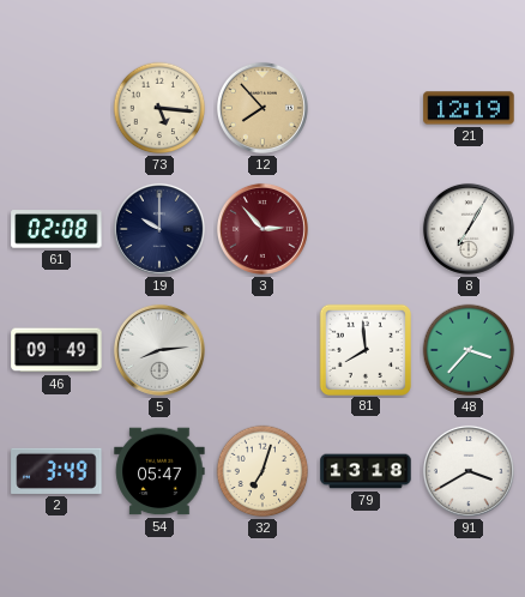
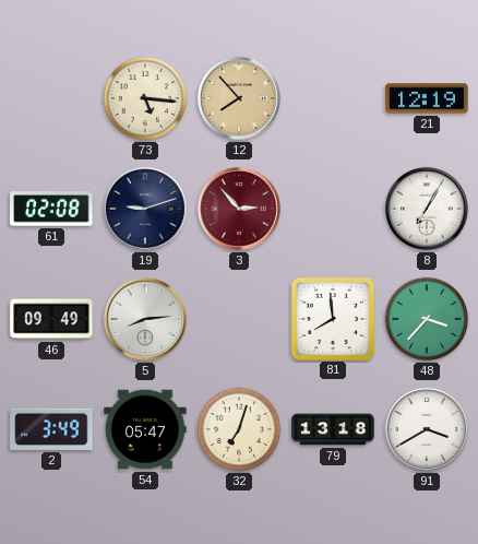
19: 10:00 -> 9:12
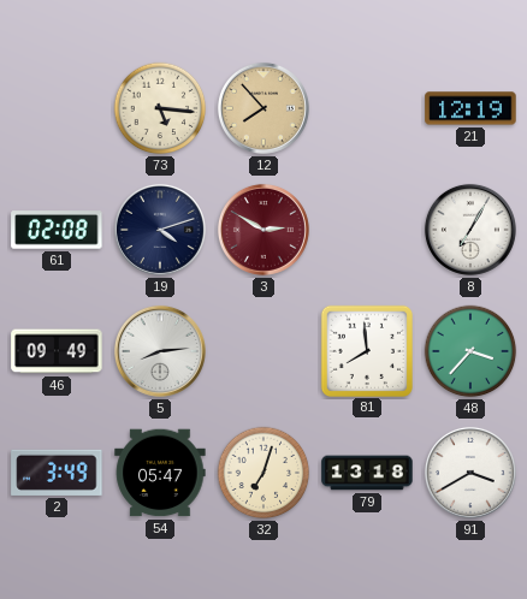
19: 9:12 -> 4:12
3: 2:53 -> 2:50
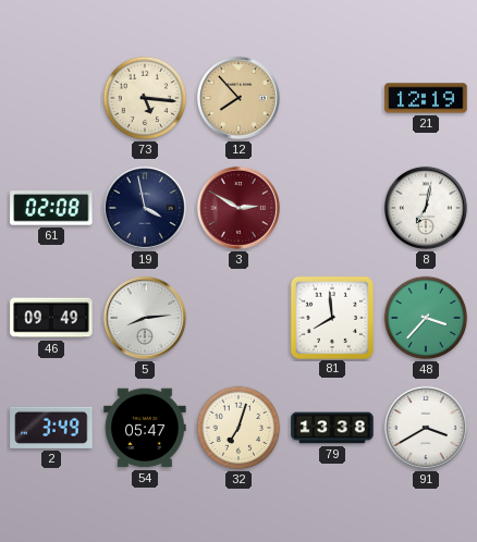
19: 4:12 -> 3:58
8: 7:05 -> 7:02
79: 13:18 -> 13:38
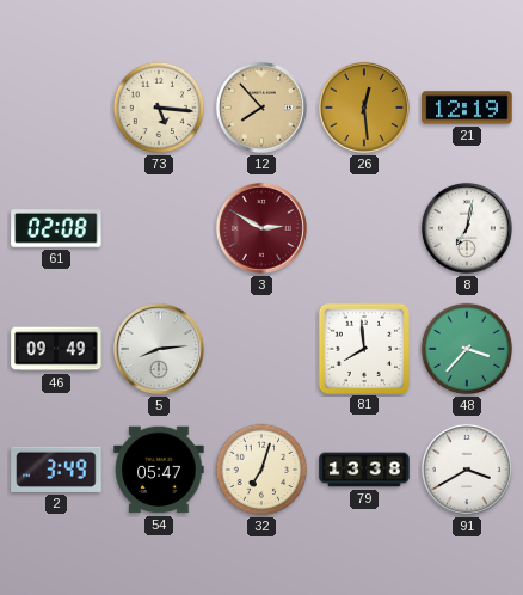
26: none -> 12:29
19: 3:58 -> none
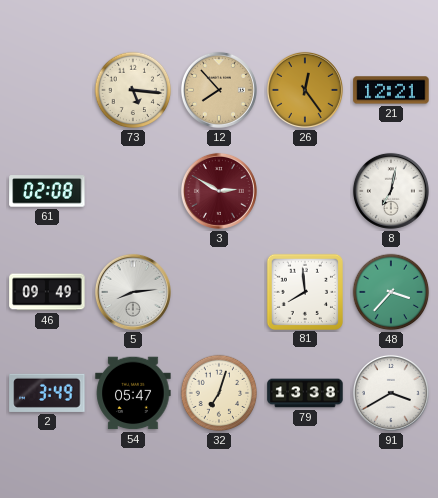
26: 12:29 -> 12:24
21: 12:19 -> 12:21
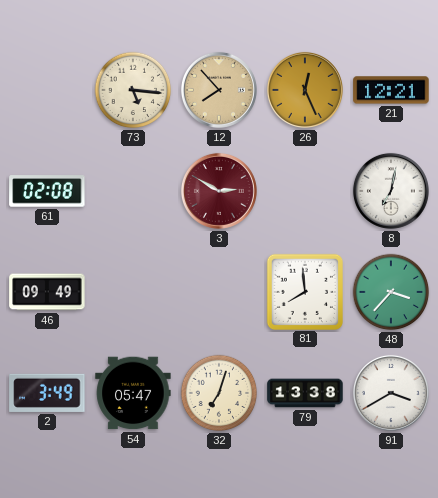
26: 12:24 -> 12:26
5: 8:14 -> none
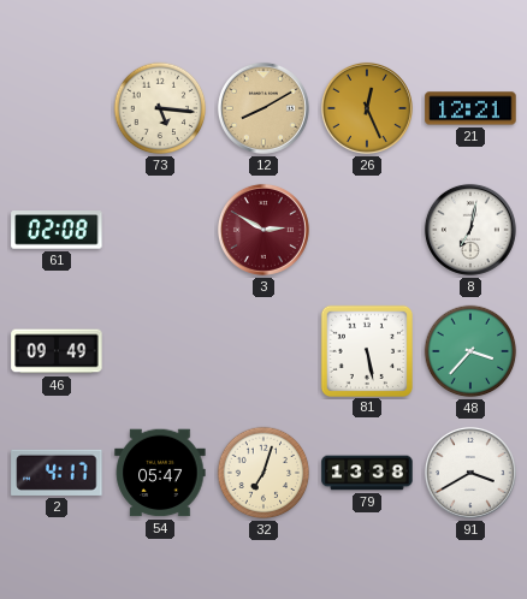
12: 7:53 -> 8:10
81: 7:59 -> 5:28
2: 3:49 -> 4:17
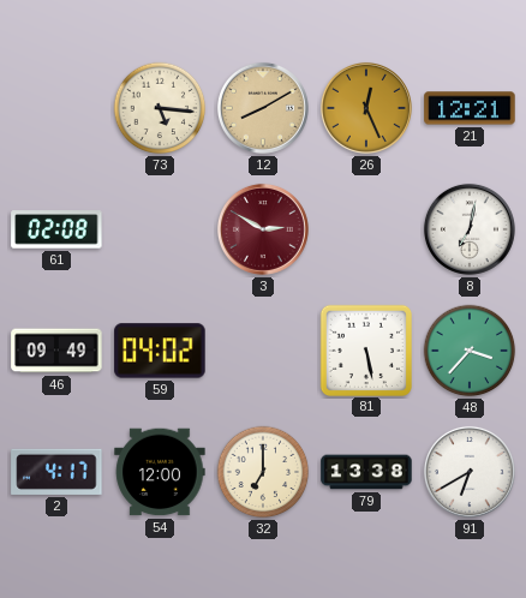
59: none -> 04:02
54: 05:47 -> 12:00
32: 7:03 -> 7:00
91: 3:40 -> 6:40
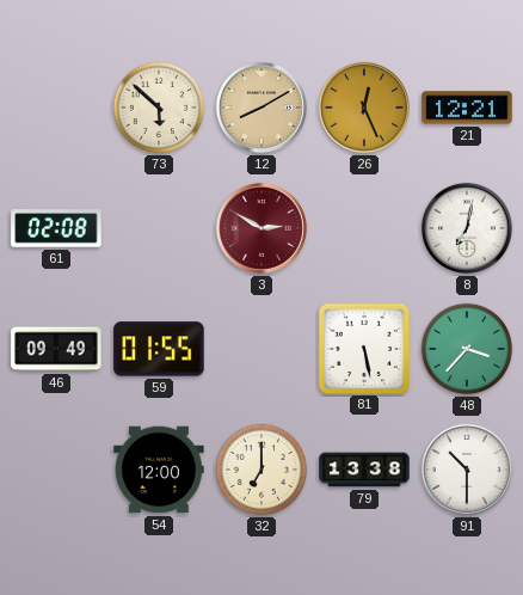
73: 5:16 -> 5:52
59: 04:02 -> 01:55
2: 4:17 -> none
91: 6:40 -> 10:30
